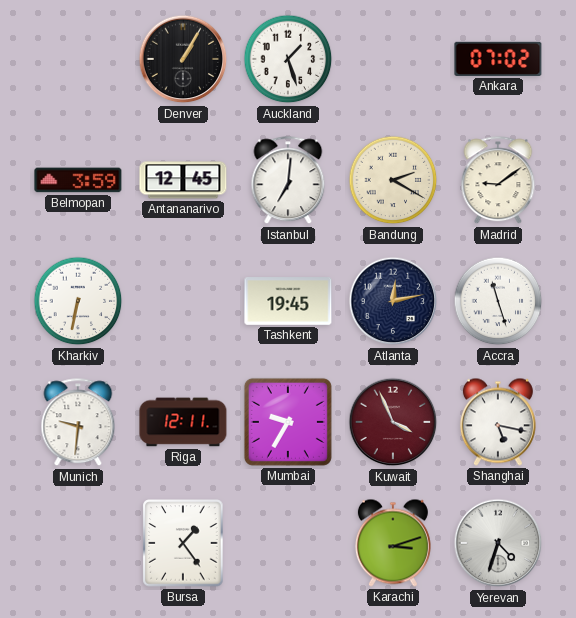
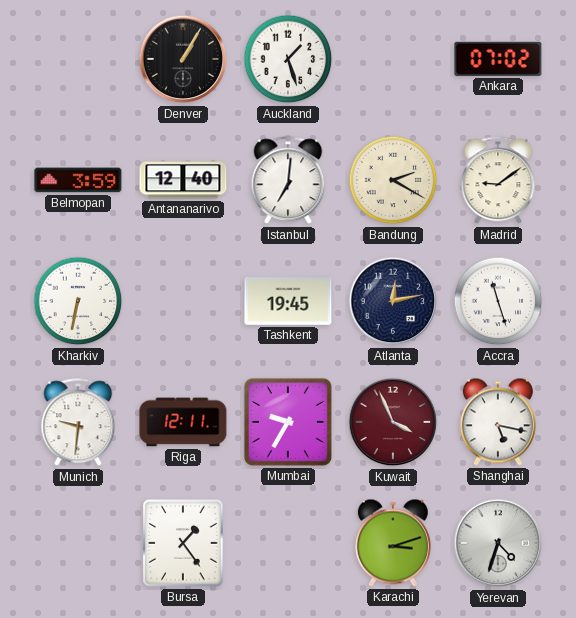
Antananarivo: 12:45 -> 12:40
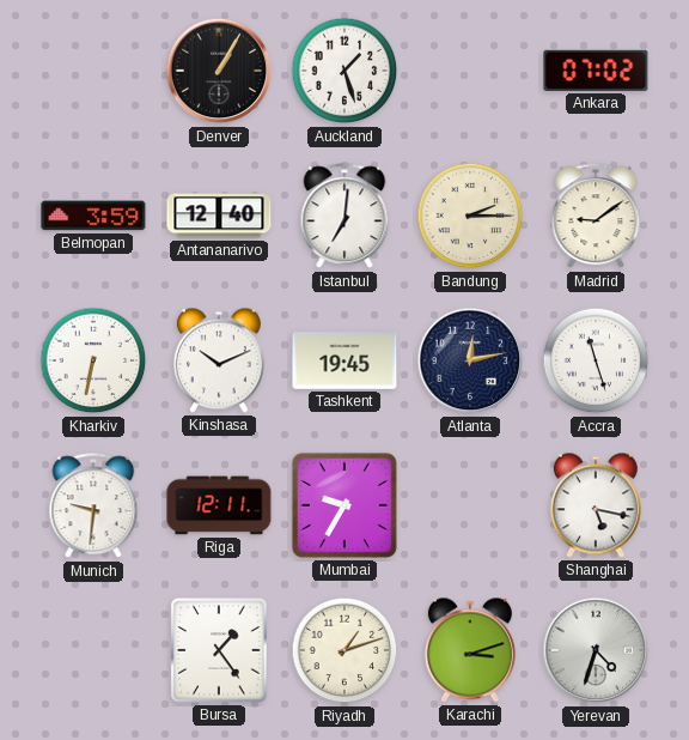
Bandung: 2:20 -> 2:15
Kinshasa: none -> 10:11
Kuwait: 3:56 -> none
Riyadh: none -> 1:12
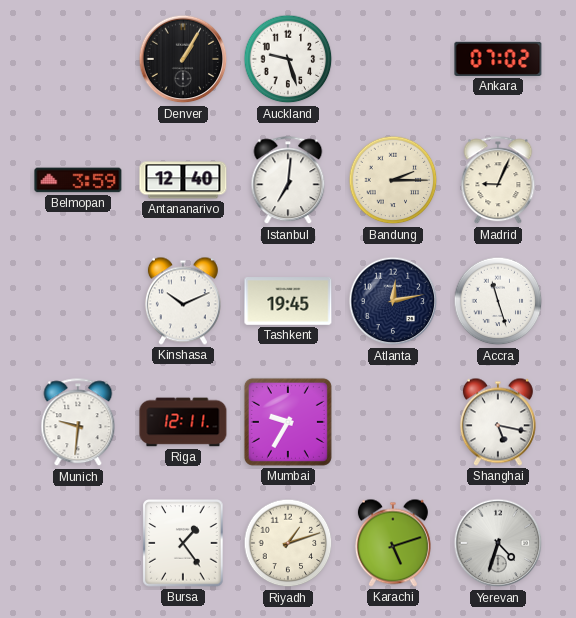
Auckland: 1:27 -> 9:27
Madrid: 9:09 -> 9:04
Kharkiv: 6:32 -> none
Karachi: 3:12 -> 5:12
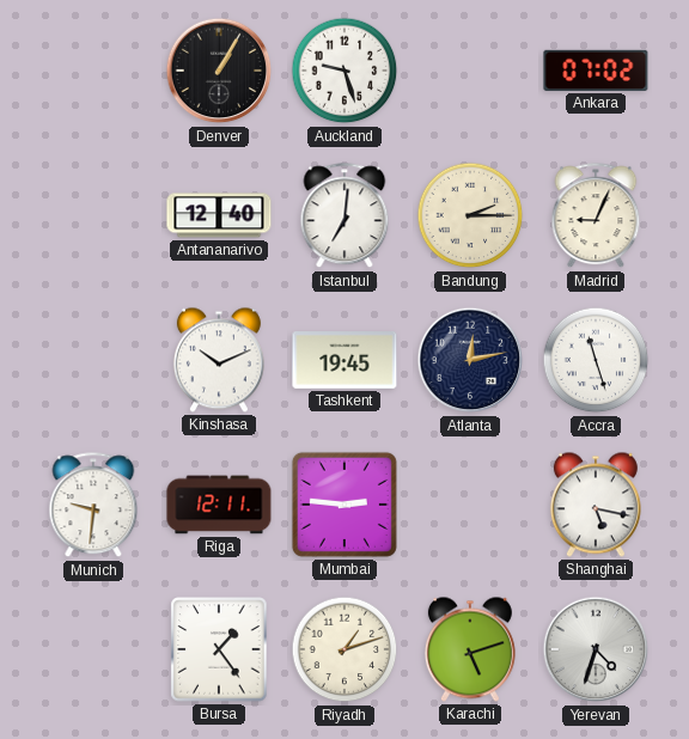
Belmopan: 3:59 -> none
Mumbai: 9:35 -> 2:46
